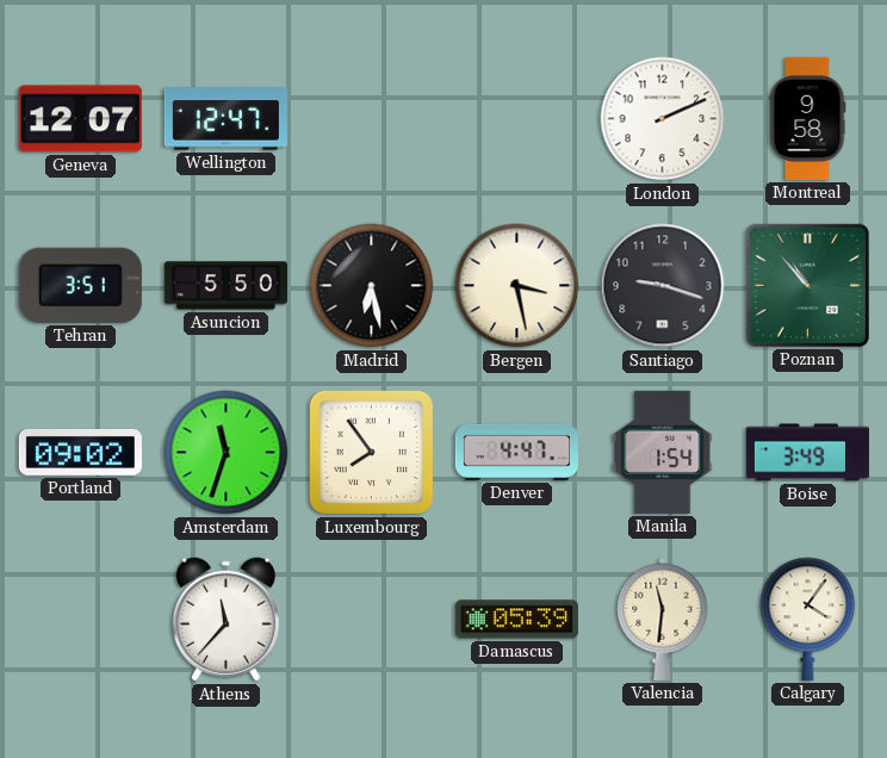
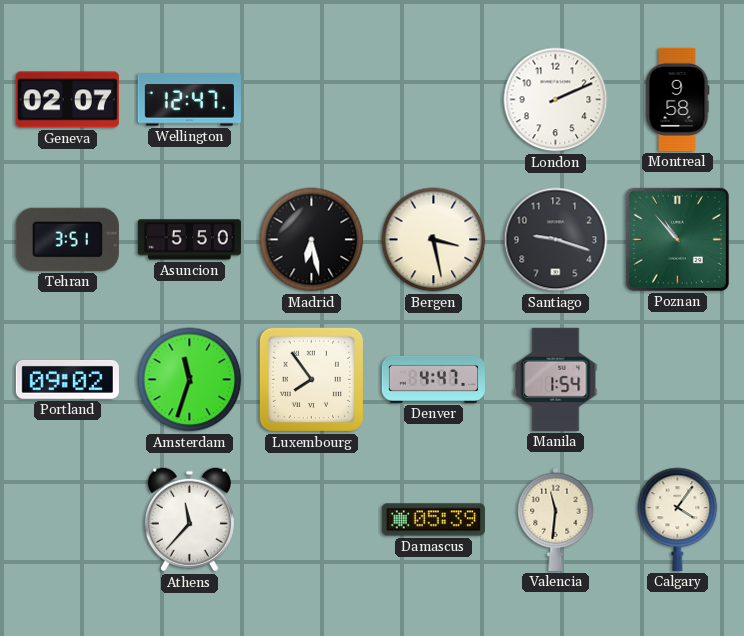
Geneva: 12:07 -> 02:07
Boise: 3:49 -> none
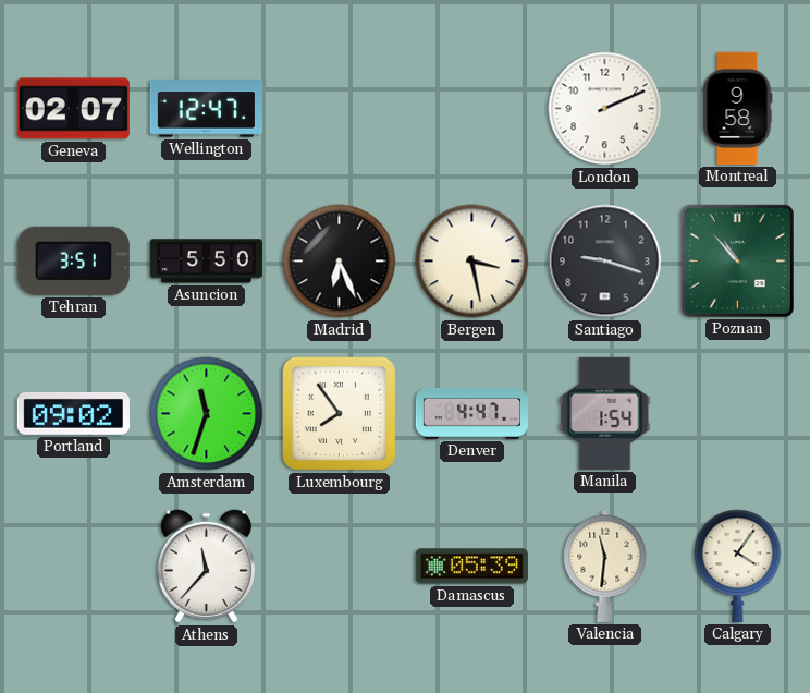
Madrid: 6:28 -> 6:26
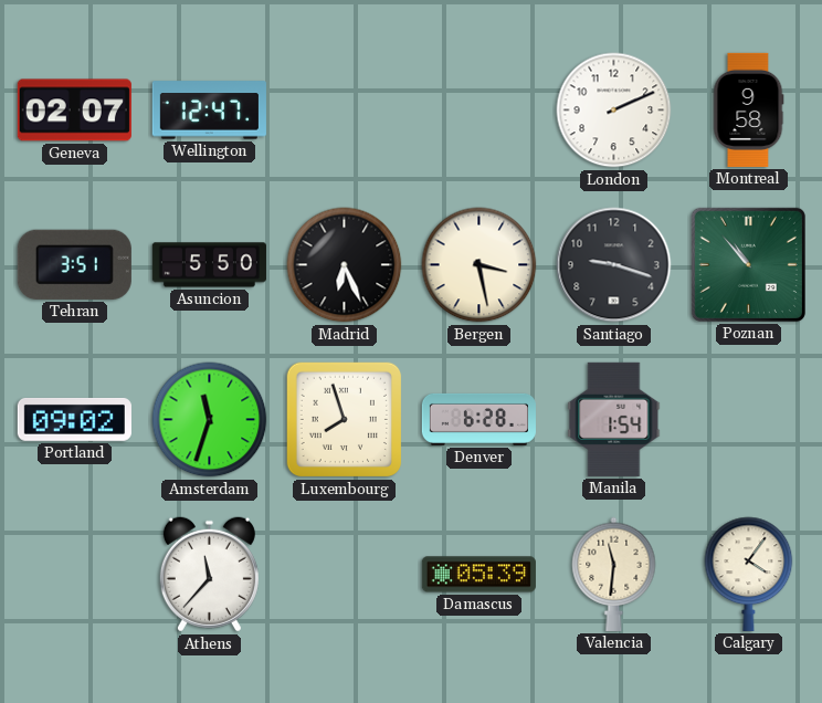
Luxembourg: 7:54 -> 7:57
Denver: 4:47 -> 6:28
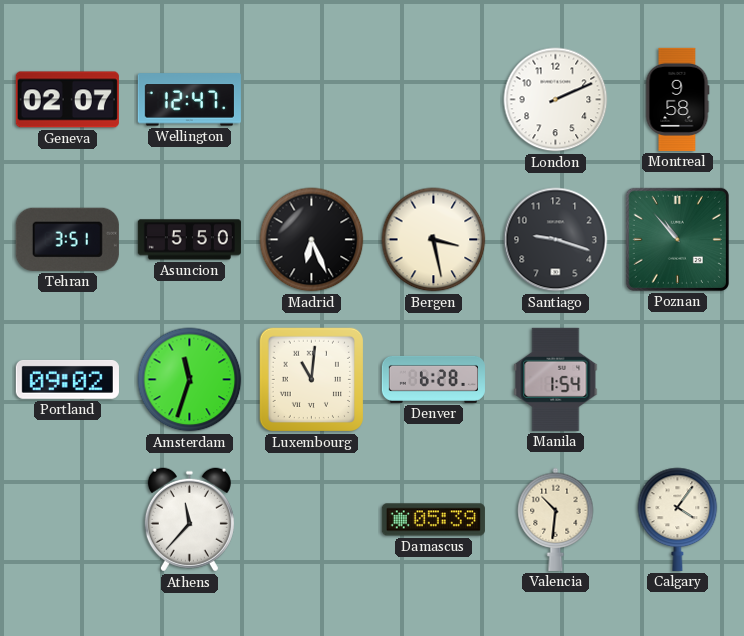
Luxembourg: 7:57 -> 11:01
Valencia: 11:31 -> 10:31
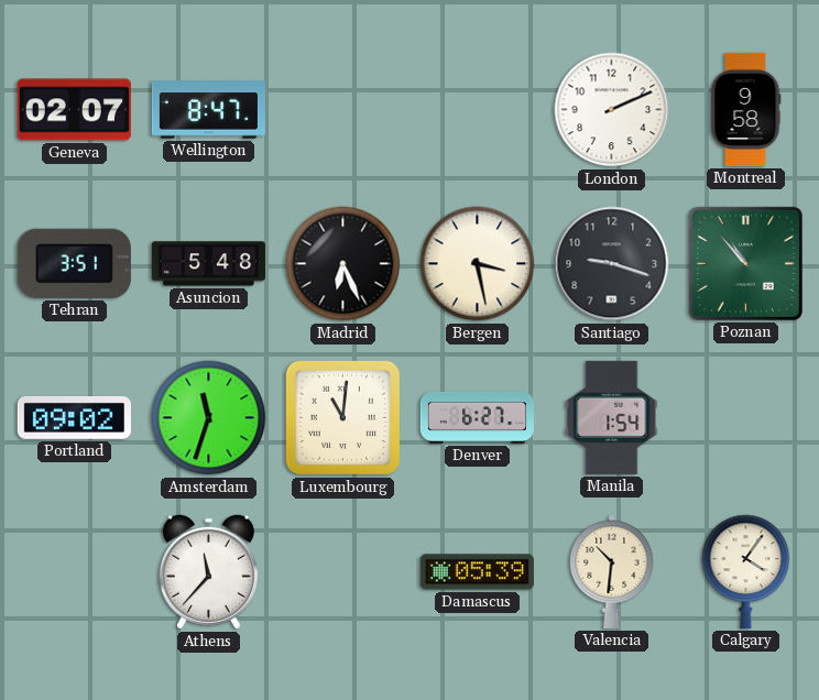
Wellington: 12:47 -> 8:47
Asuncion: 5:50 -> 5:48
Denver: 6:28 -> 6:27
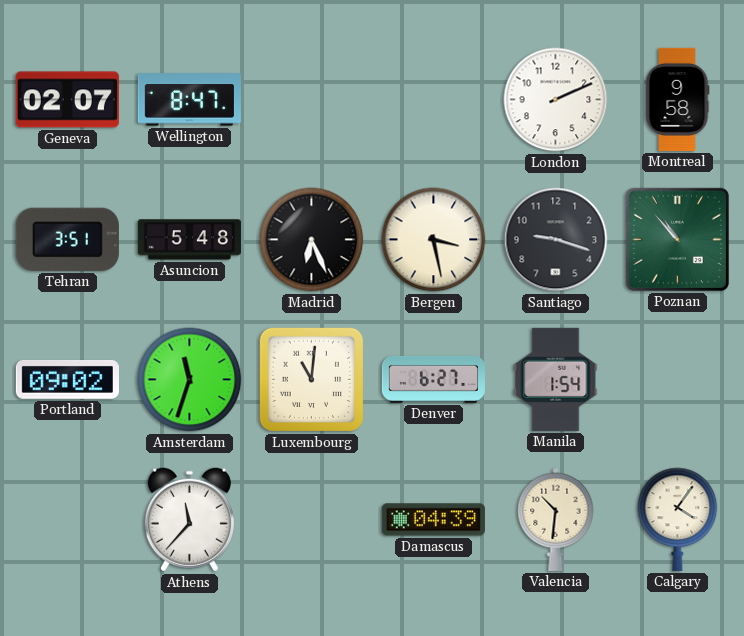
Damascus: 05:39 -> 04:39
